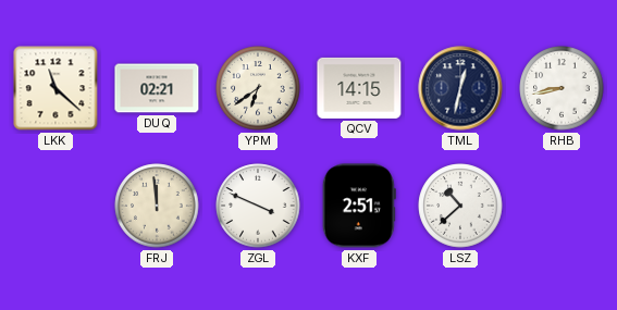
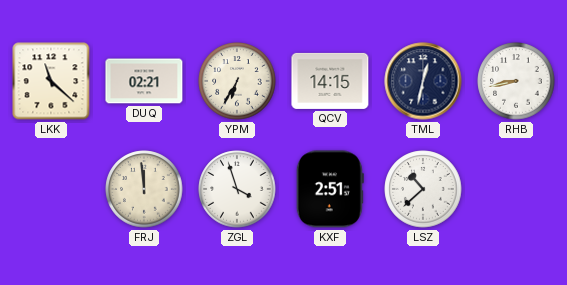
YPM: 6:39 -> 6:35
ZGL: 3:49 -> 3:57
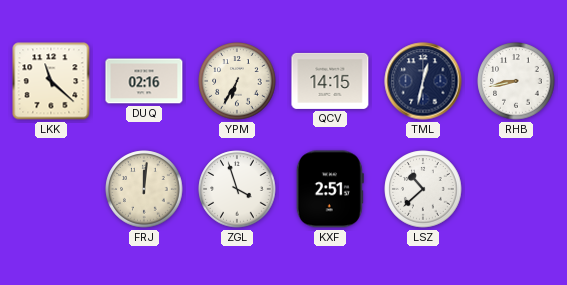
DUQ: 02:21 -> 02:16
FRJ: 11:59 -> 12:01
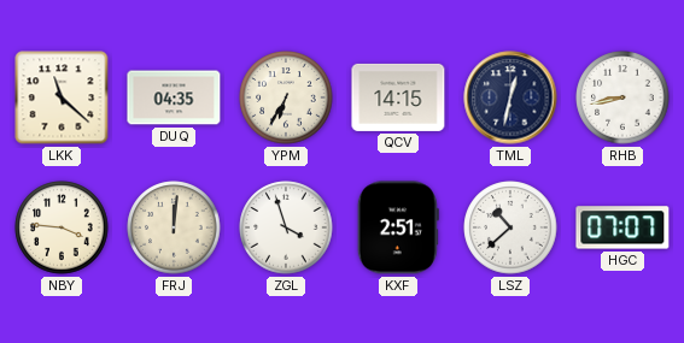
DUQ: 02:16 -> 04:35
NBY: none -> 3:46
HGC: none -> 07:07
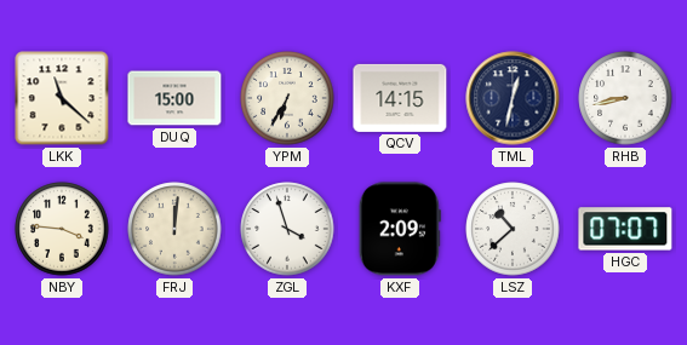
DUQ: 04:35 -> 15:00
KXF: 2:51 -> 2:09
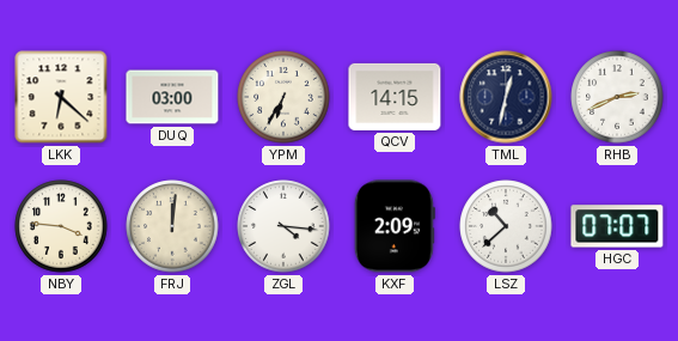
LKK: 11:22 -> 6:22
DUQ: 15:00 -> 03:00
RHB: 8:43 -> 2:41
ZGL: 3:57 -> 4:16
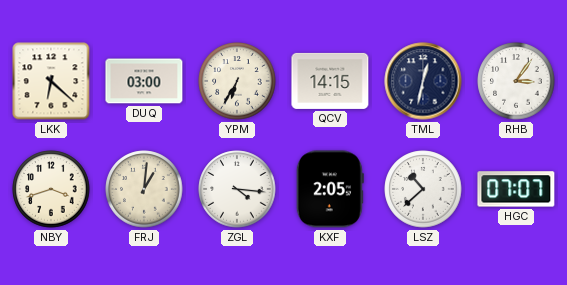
RHB: 2:41 -> 3:06
NBY: 3:46 -> 3:42
FRJ: 12:01 -> 1:01
KXF: 2:09 -> 2:05
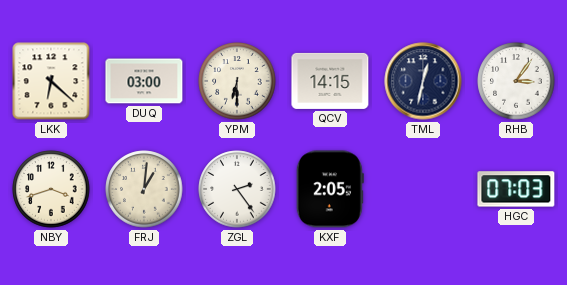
YPM: 6:35 -> 6:30
ZGL: 4:16 -> 2:24
LSZ: 10:38 -> none
HGC: 07:07 -> 07:03
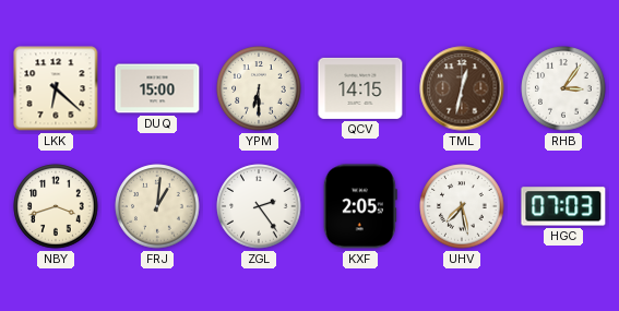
DUQ: 03:00 -> 15:00
TML dial: navy -> brown
UHV: none -> 7:28
